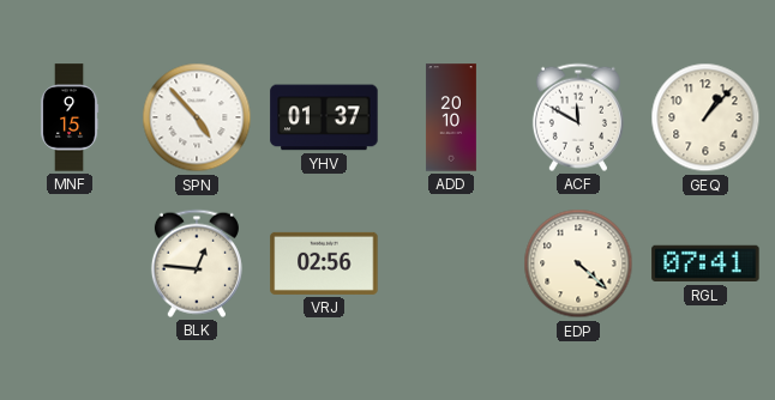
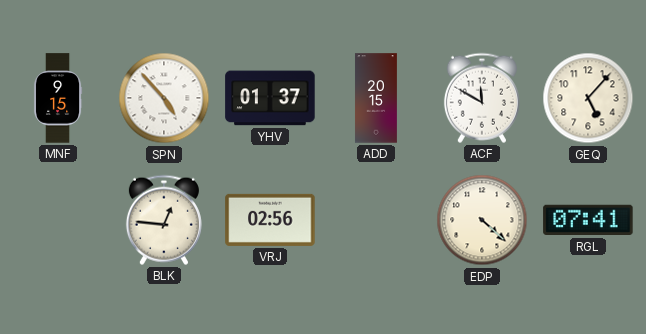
ADD: 20:10 -> 20:15
GEQ: 1:07 -> 5:07
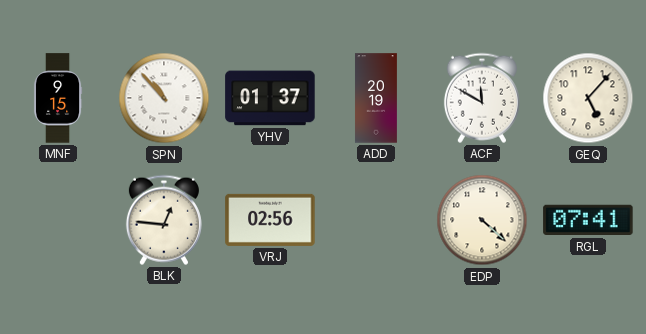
SPN: 4:53 -> 10:53
ADD: 20:15 -> 20:19
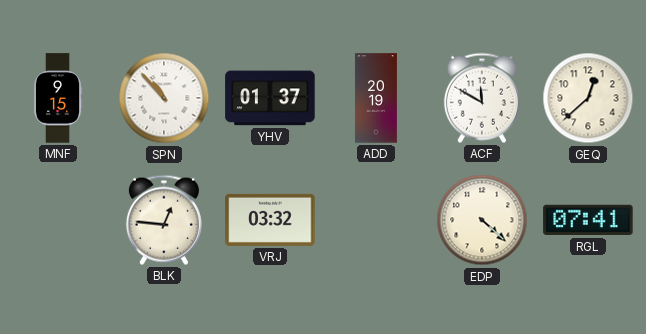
GEQ: 5:07 -> 12:38
VRJ: 02:56 -> 03:32
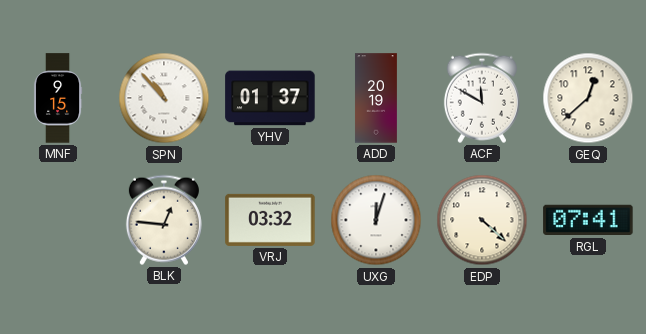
UXG: none -> 12:03
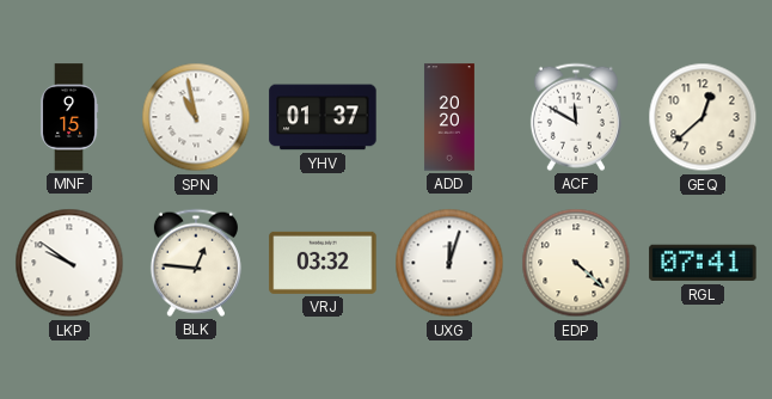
SPN: 10:53 -> 10:58
ADD: 20:19 -> 20:20
LKP: none -> 9:51
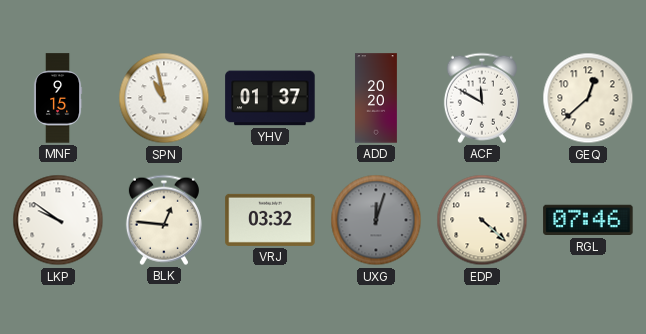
UXG dial: white -> grey
RGL: 07:41 -> 07:46
